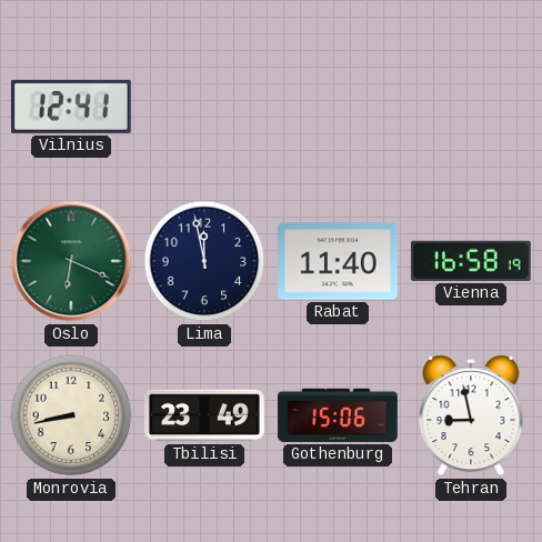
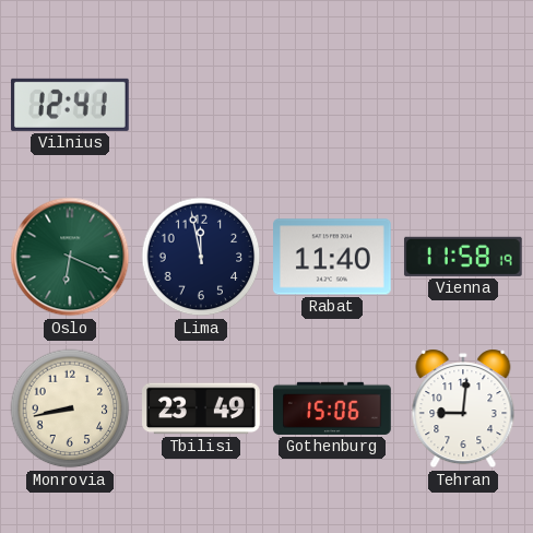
Vienna: 16:58 -> 11:58
Tehran: 8:58 -> 9:01
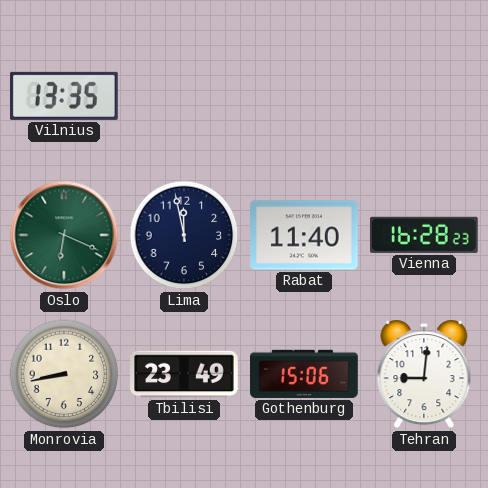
Vilnius: 12:41 -> 13:35
Vienna: 11:58 -> 16:28
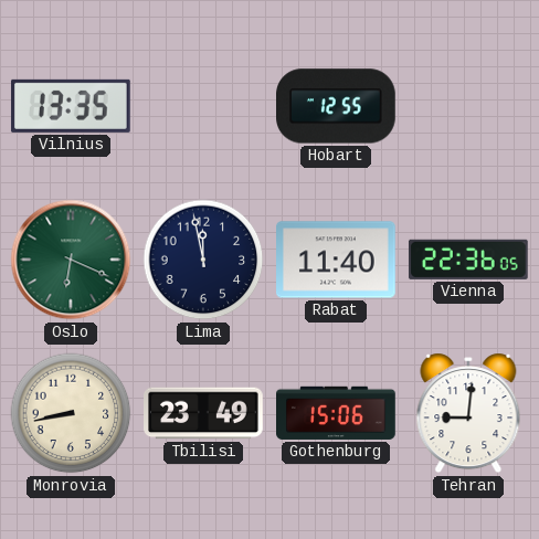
Hobart: none -> 12:55
Vienna: 16:28 -> 22:36
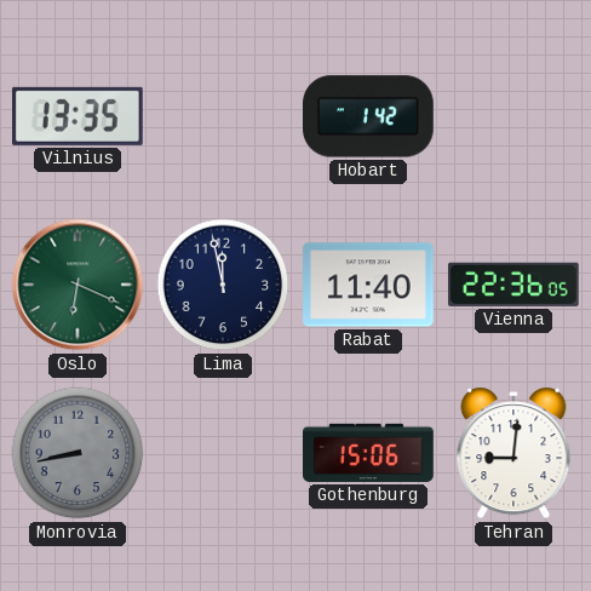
Hobart: 12:55 -> 1:42
Monrovia dial: cream -> grey
Tbilisi: 23:49 -> none
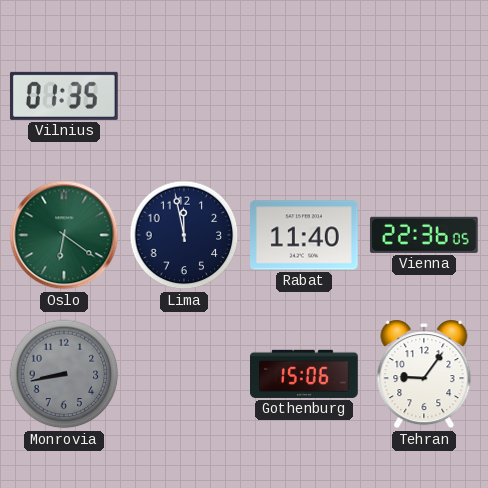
Vilnius: 13:35 -> 01:35
Hobart: 1:42 -> none
Oslo: 6:19 -> 6:21
Tehran: 9:01 -> 9:06
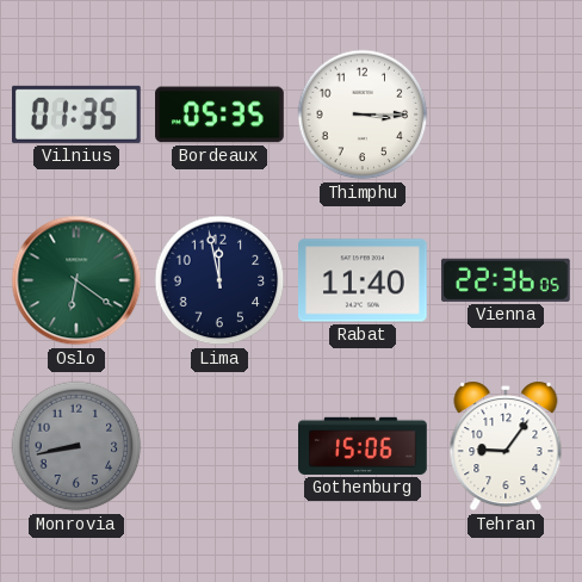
Bordeaux: none -> 05:35
Thimphu: none -> 3:15
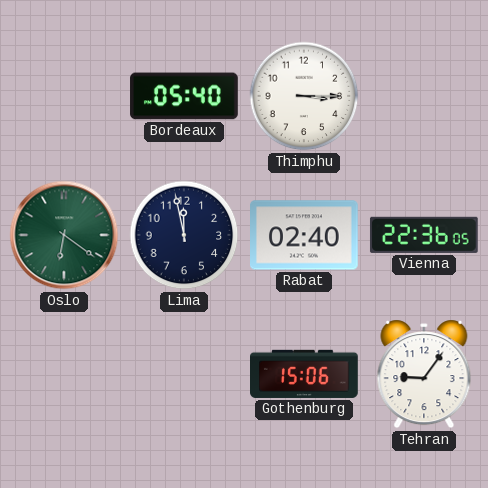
Vilnius: 01:35 -> none
Bordeaux: 05:35 -> 05:40
Rabat: 11:40 -> 02:40
Monrovia: 8:43 -> none
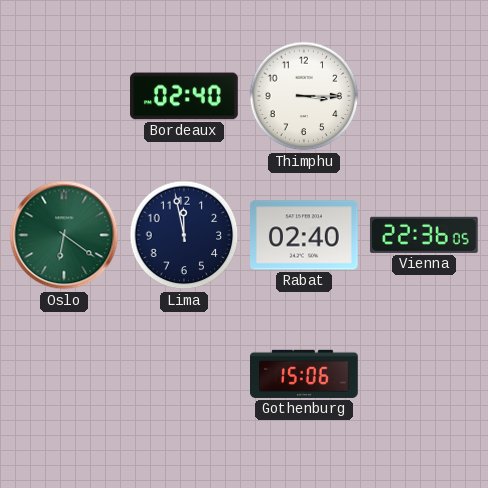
Bordeaux: 05:40 -> 02:40
Tehran: 9:06 -> none
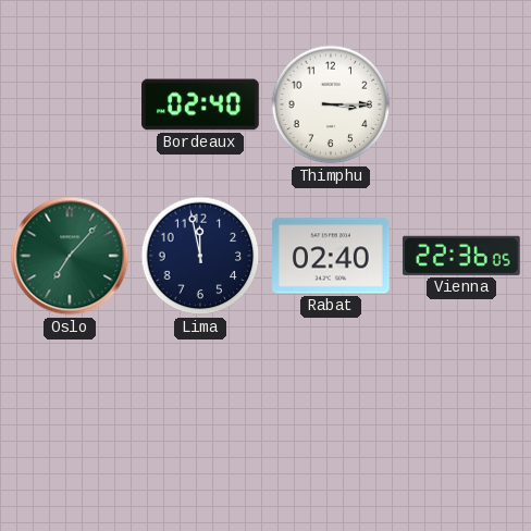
Oslo: 6:21 -> 7:07
Gothenburg: 15:06 -> none
